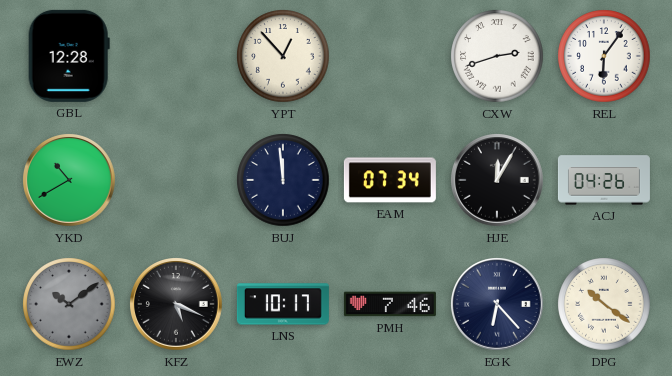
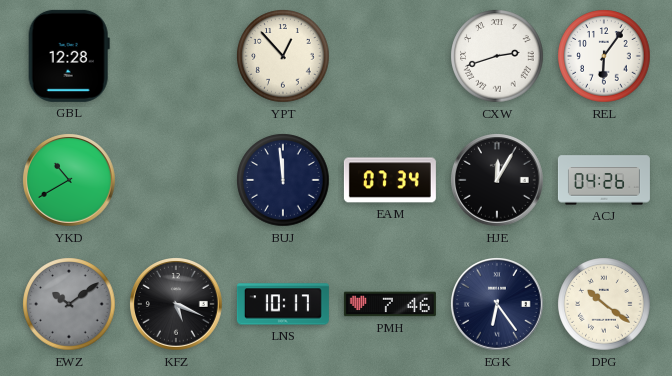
EGK: 6:23 -> 6:24
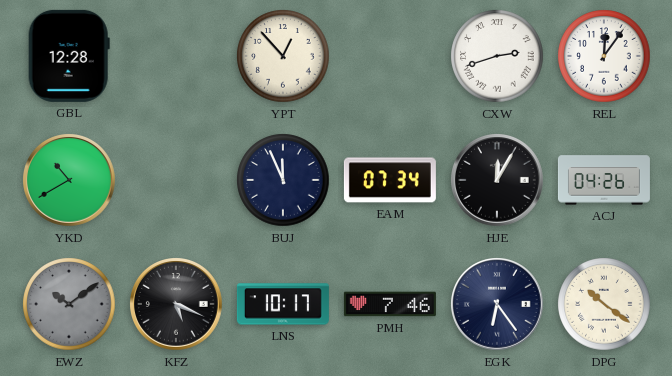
REL: 6:06 -> 12:06
BUJ: 11:59 -> 11:56
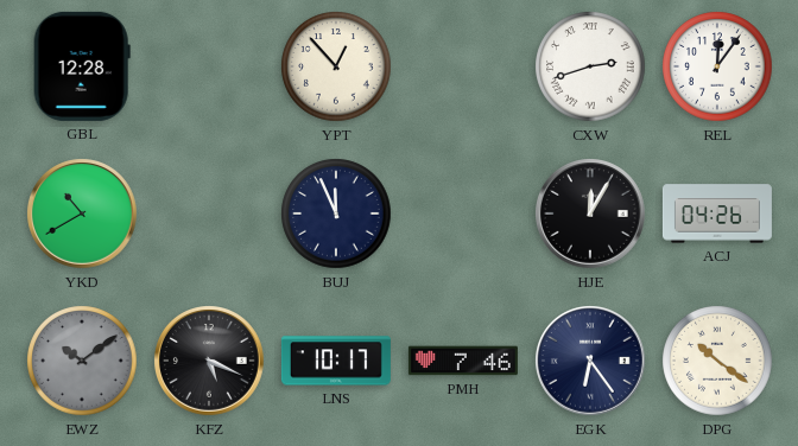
EAM: 07:34 -> none
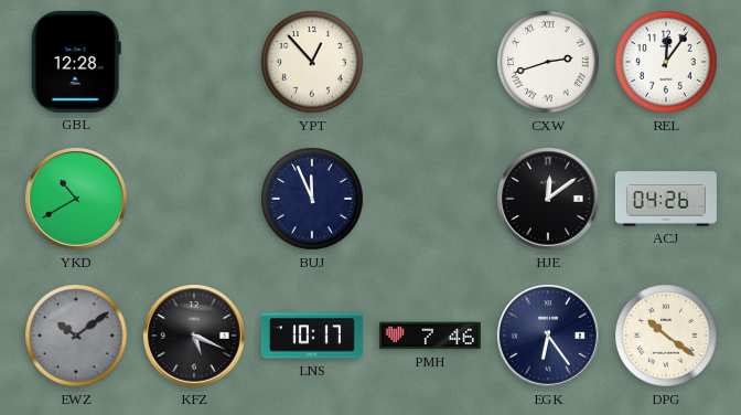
HJE: 12:05 -> 12:09
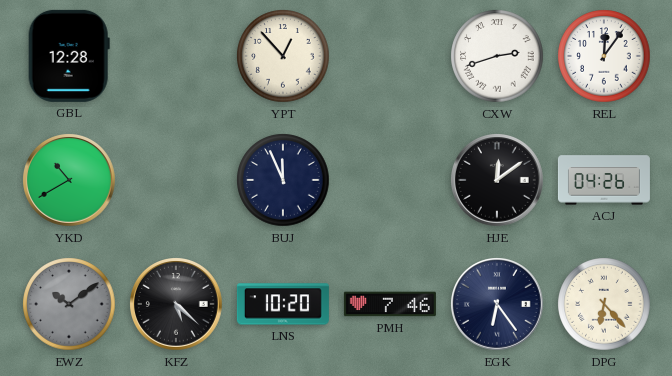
KFZ: 5:19 -> 5:22
LNS: 10:17 -> 10:20
DPG: 10:21 -> 6:23
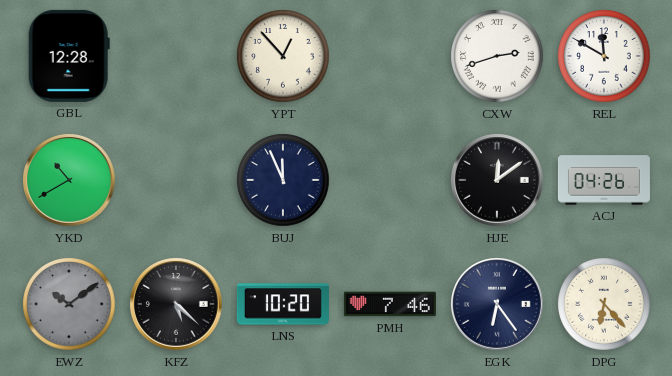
REL: 12:06 -> 11:50
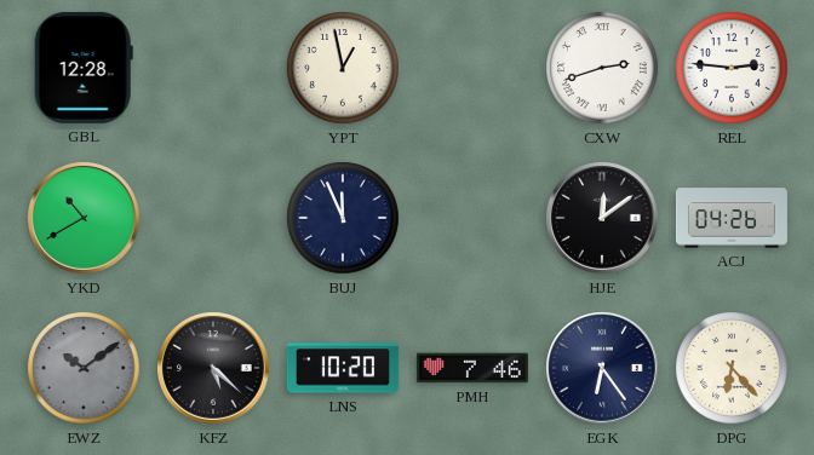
YPT: 12:53 -> 12:58
REL: 11:50 -> 2:46
